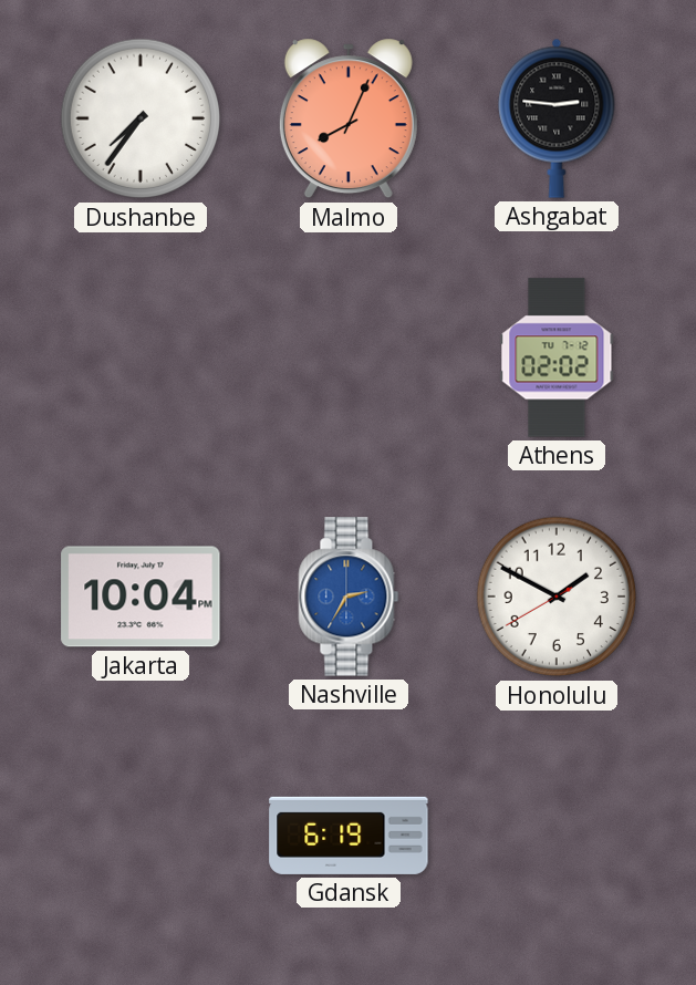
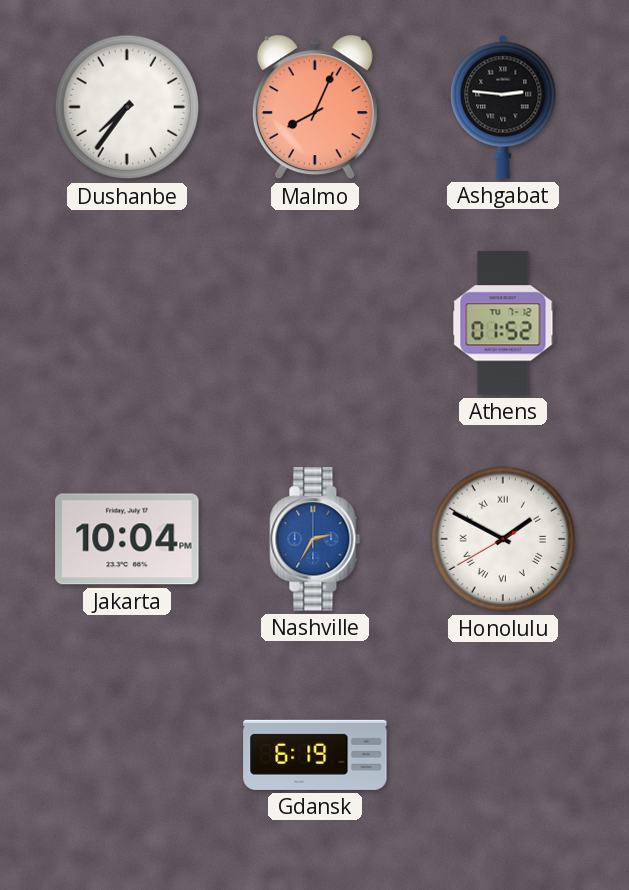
Athens: 02:02 -> 01:52
Honolulu numerals: Arabic -> Roman
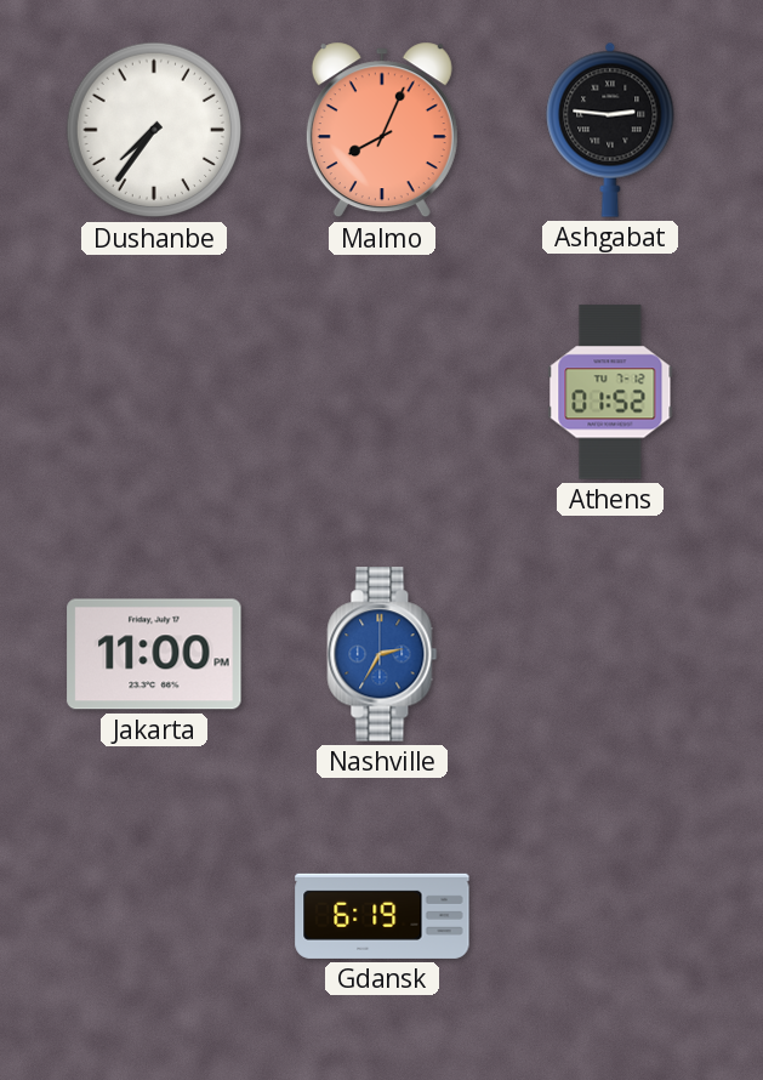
Jakarta: 10:04 -> 11:00
Honolulu: 1:49 -> none
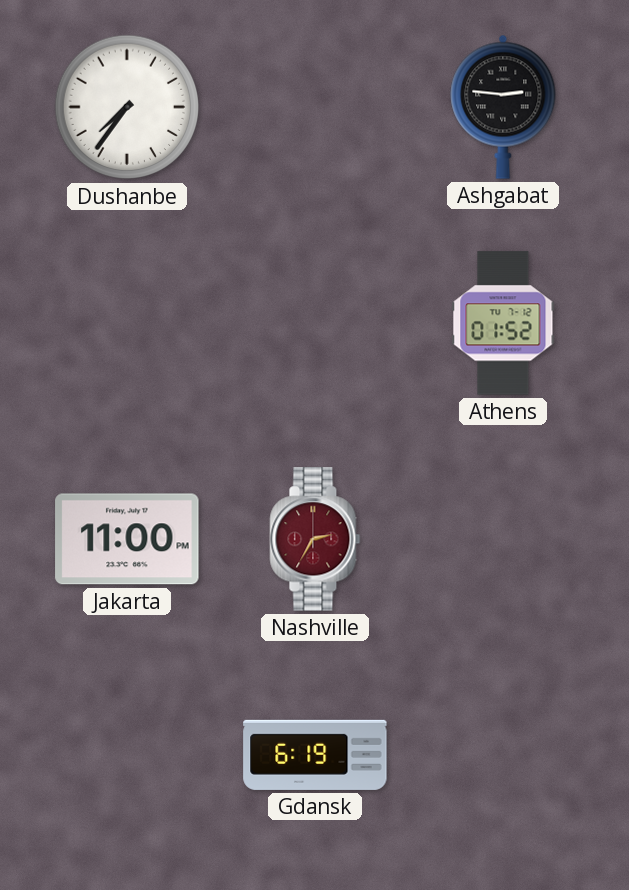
Malmo: 8:04 -> none
Nashville dial: blue -> burgundy
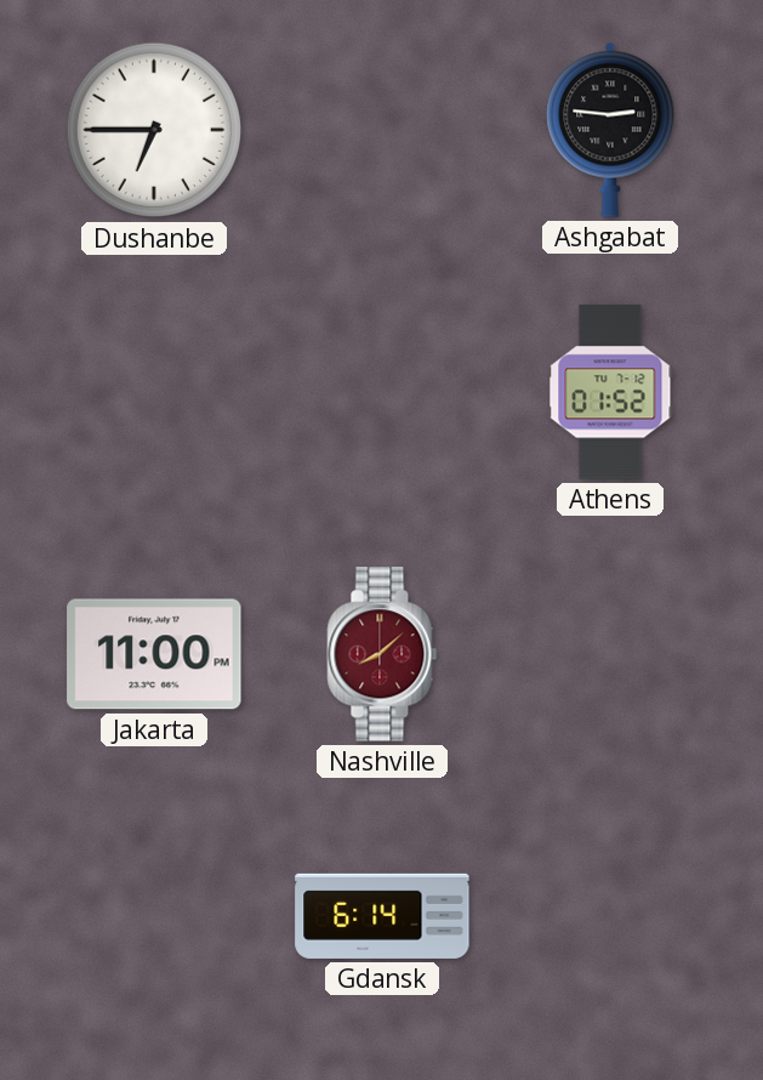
Dushanbe: 7:36 -> 6:45
Nashville: 2:35 -> 8:08
Gdansk: 6:19 -> 6:14
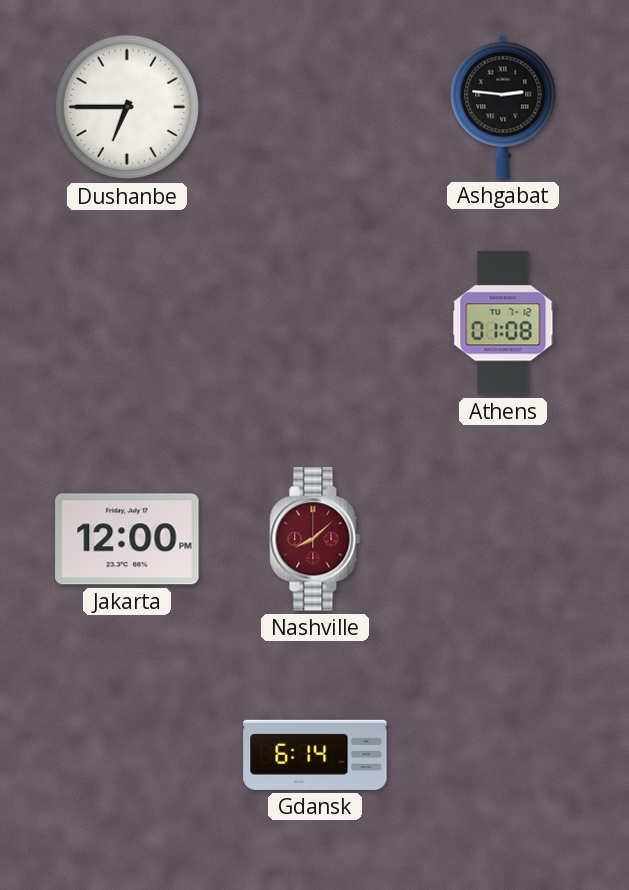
Athens: 01:52 -> 01:08
Jakarta: 11:00 -> 12:00
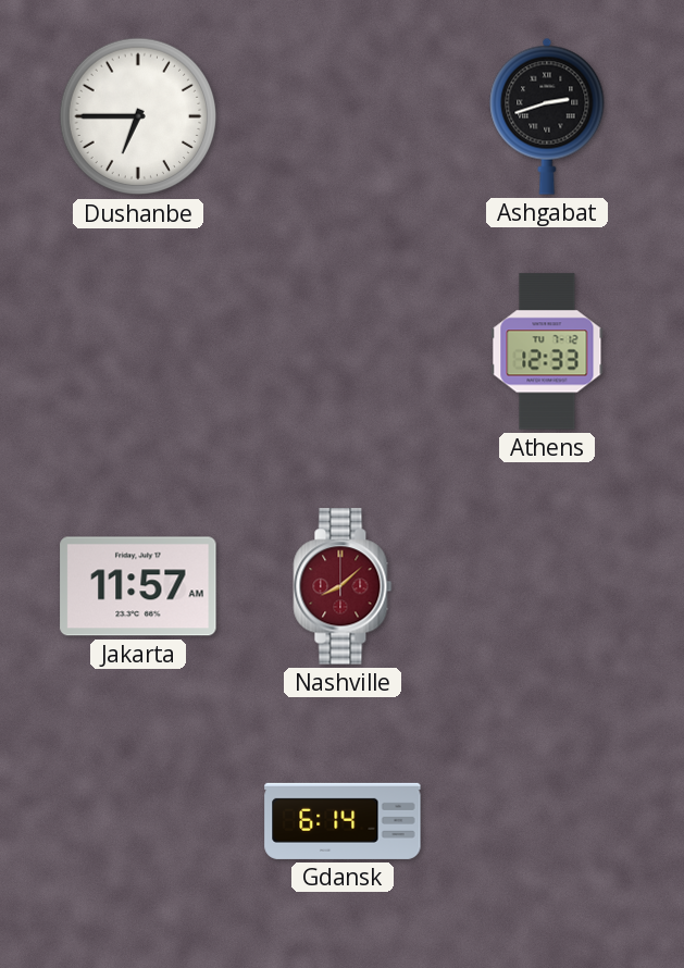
Ashgabat: 2:46 -> 2:42
Athens: 01:08 -> 12:33
Jakarta: 12:00 -> 11:57
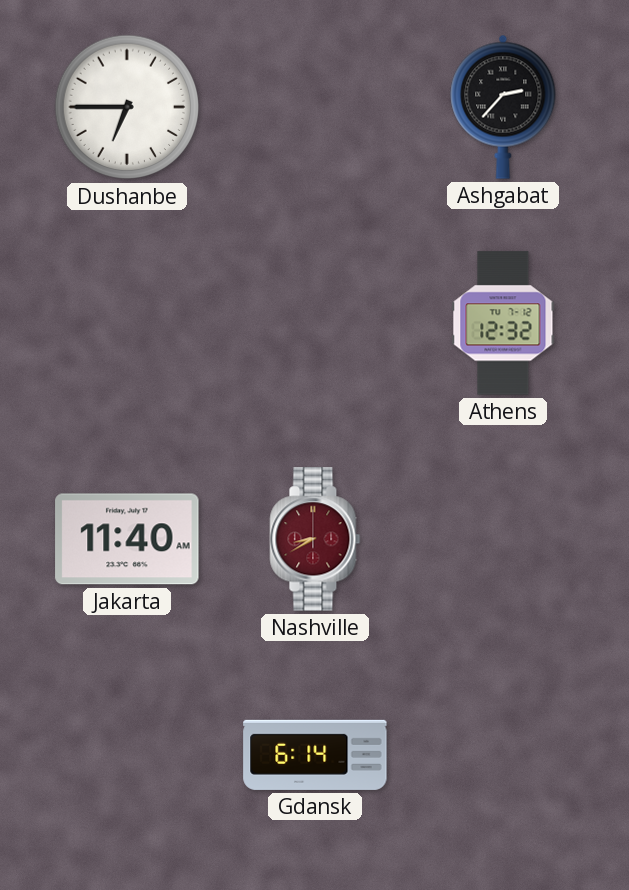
Ashgabat: 2:42 -> 2:37
Athens: 12:33 -> 12:32
Jakarta: 11:57 -> 11:40
Nashville: 8:08 -> 8:40
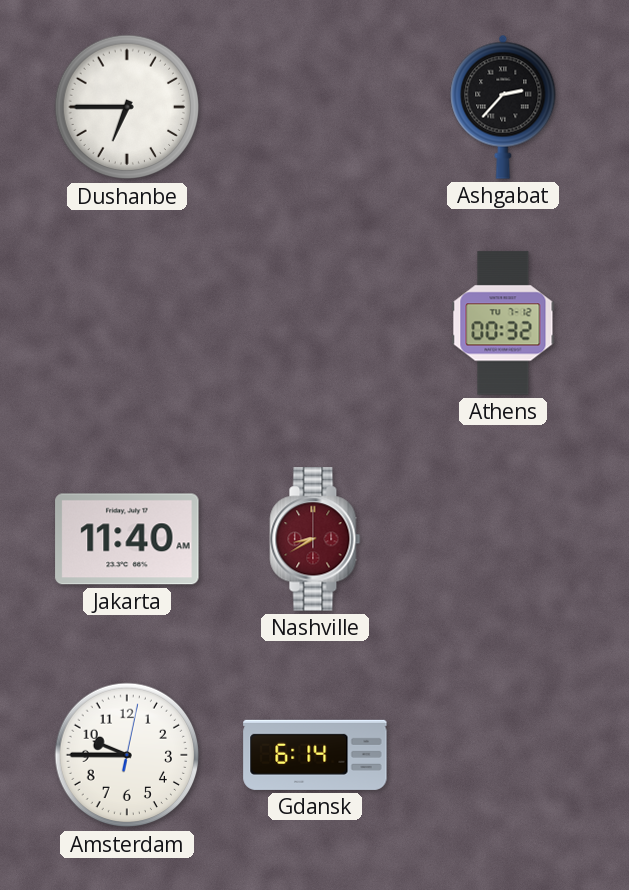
Athens: 12:32 -> 00:32
Amsterdam: none -> 9:45
